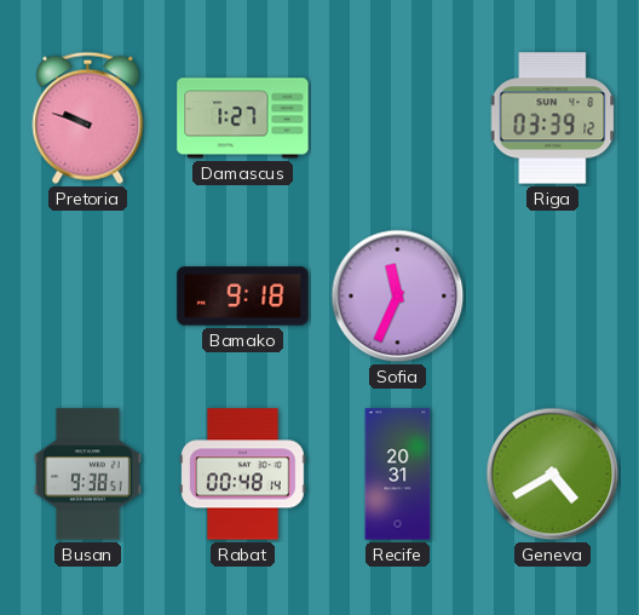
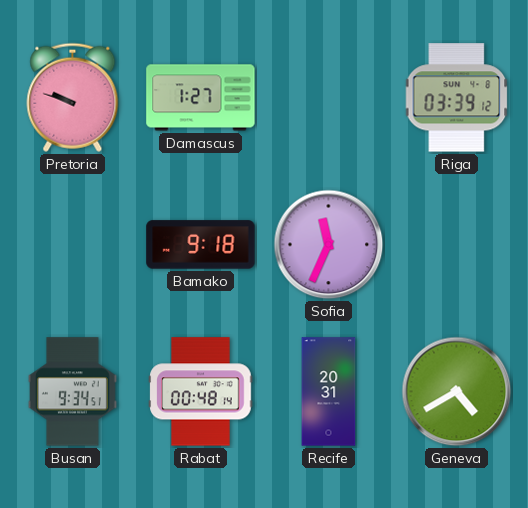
Busan: 9:38 -> 9:34
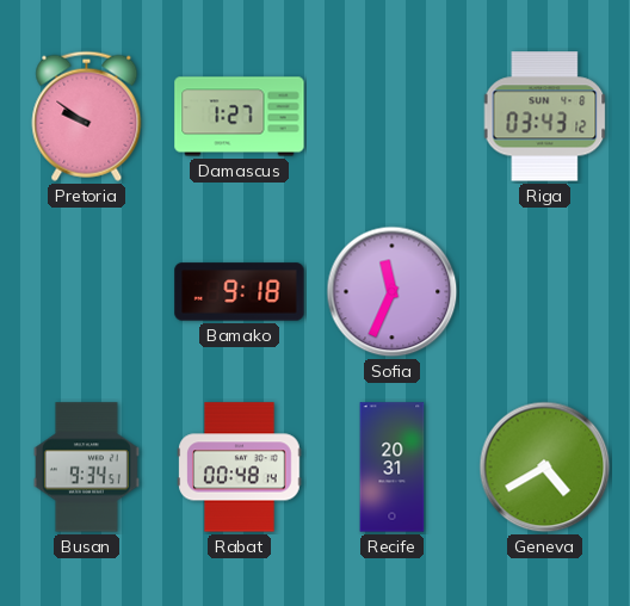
Pretoria: 9:48 -> 9:51
Riga: 03:39 -> 03:43
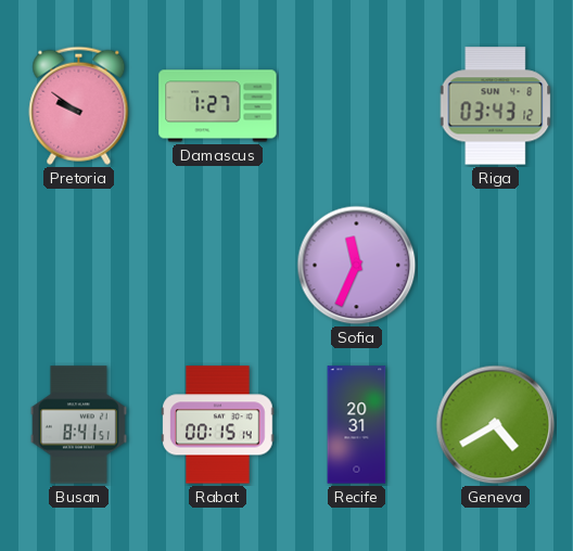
Bamako: 9:18 -> none
Busan: 9:34 -> 8:41
Rabat: 00:48 -> 00:15
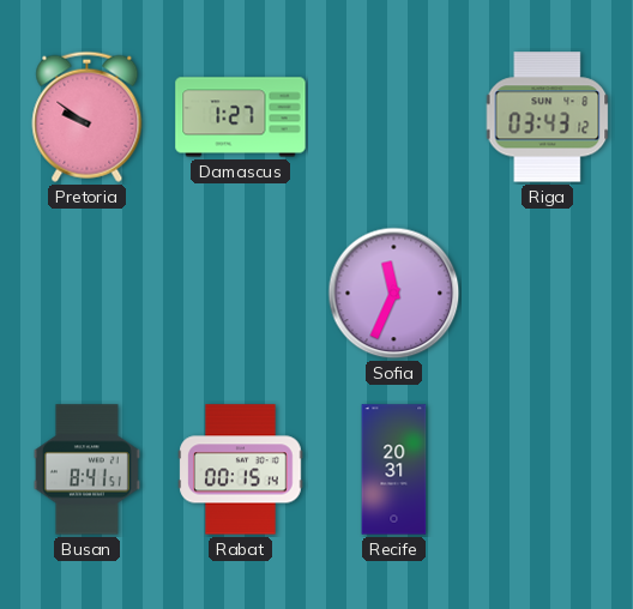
Geneva: 4:40 -> none
